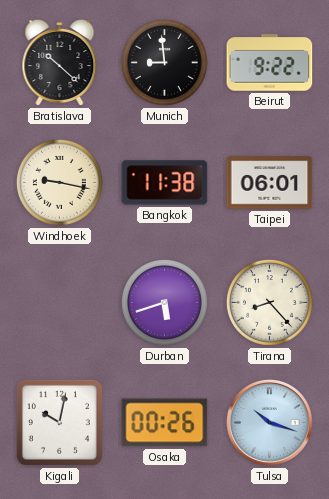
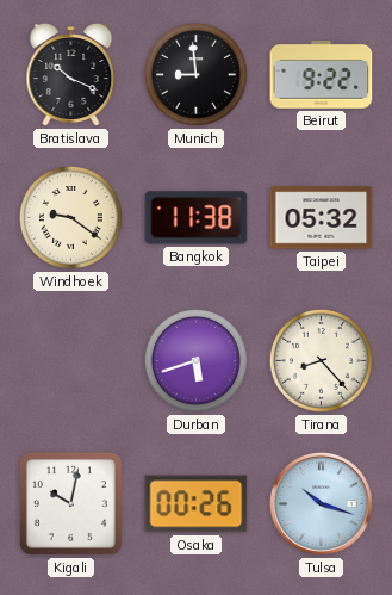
Bratislava: 10:22 -> 10:19
Windhoek: 9:17 -> 9:21
Taipei: 06:01 -> 05:32
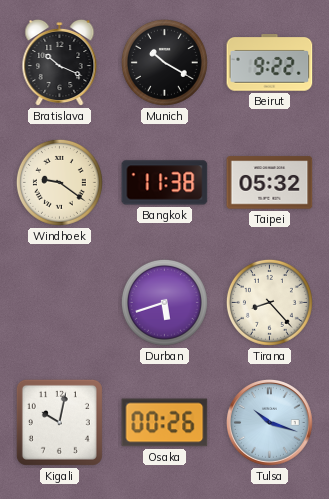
Munich: 8:59 -> 10:20
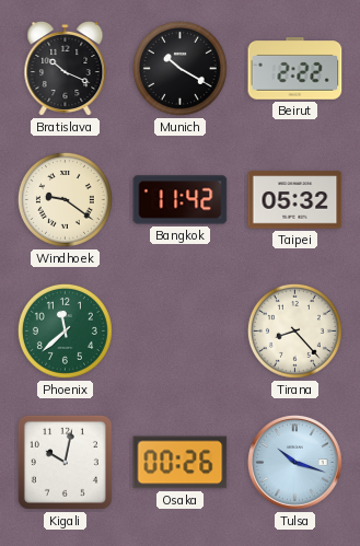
Beirut: 9:22 -> 2:22
Bangkok: 11:38 -> 11:42
Phoenix: none -> 11:38
Durban: 5:42 -> none
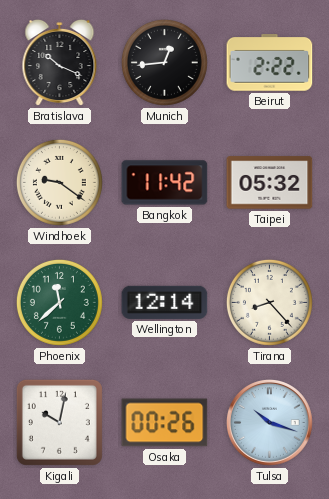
Munich: 10:20 -> 12:44
Wellington: none -> 12:14
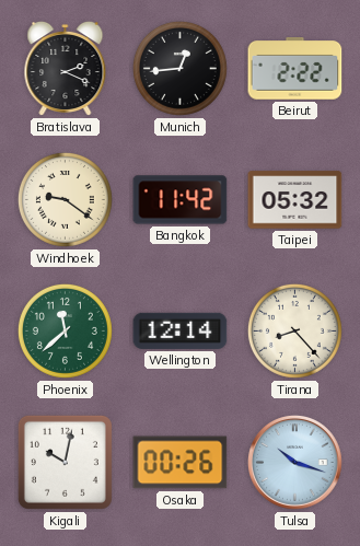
Bratislava: 10:19 -> 2:19
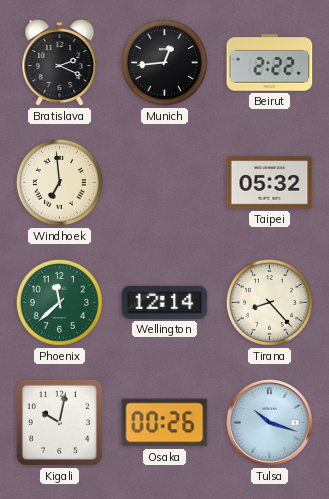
Windhoek: 9:21 -> 6:59
Bangkok: 11:42 -> none
